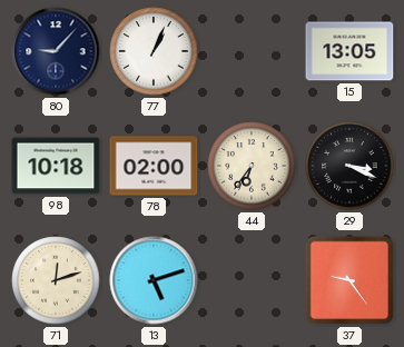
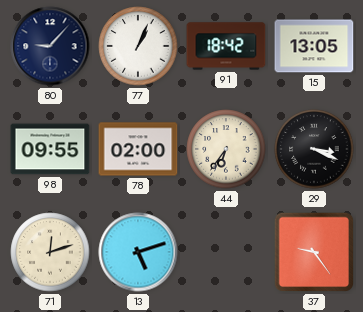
91: none -> 18:42
98: 10:18 -> 09:55
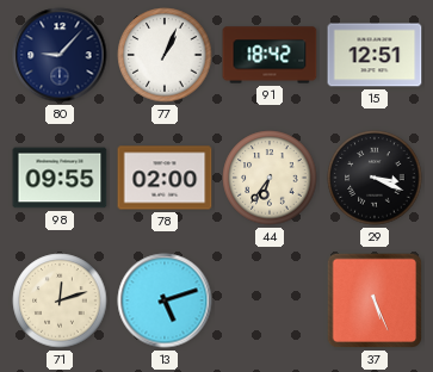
15: 13:05 -> 12:51
37: 9:24 -> 5:26
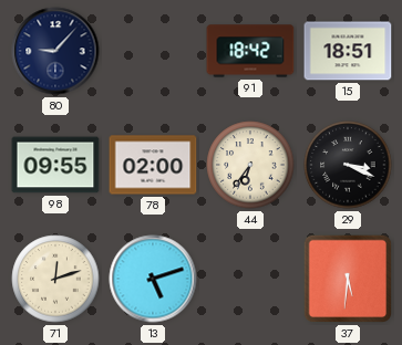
77: 1:04 -> none
15: 12:51 -> 18:51
37: 5:26 -> 5:31
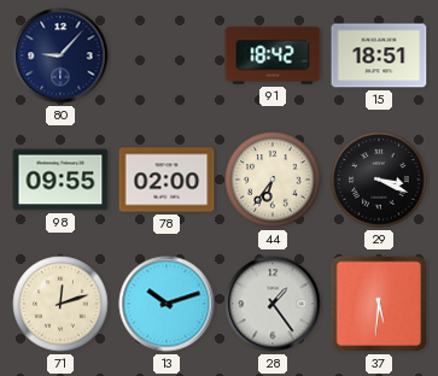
13: 5:12 -> 10:12
28: none -> 1:24
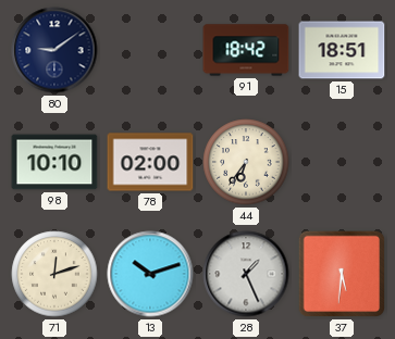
80: 9:07 -> 9:09
98: 09:55 -> 10:10
29: 3:19 -> none
28: 1:24 -> 1:26
